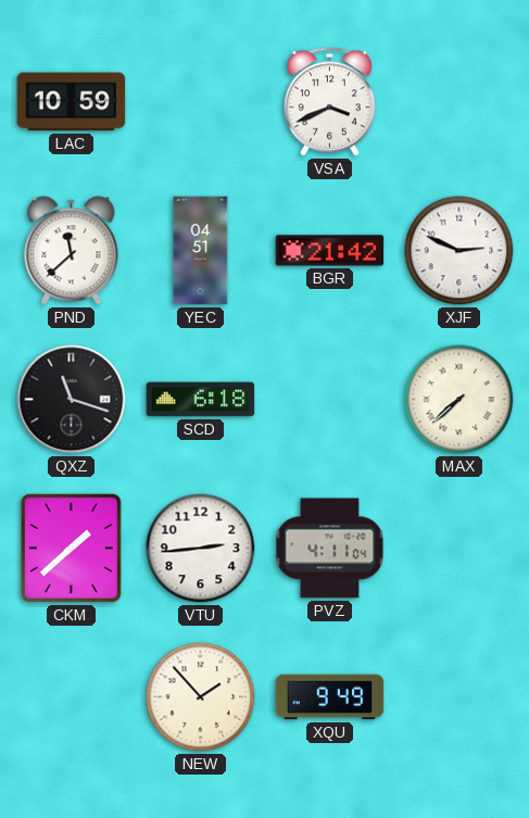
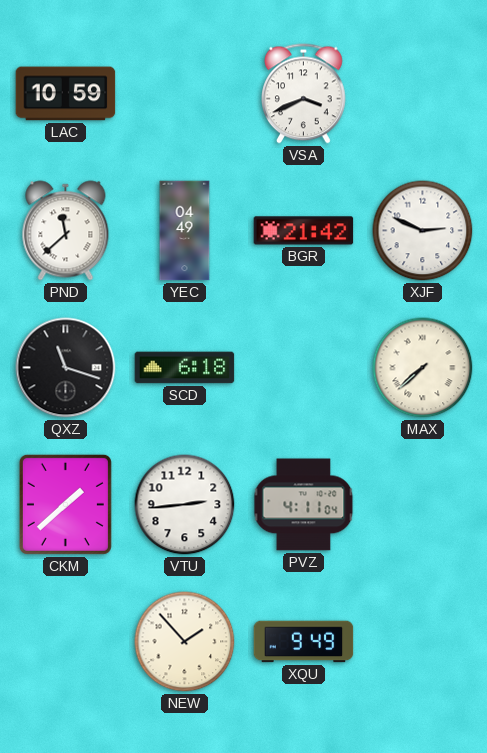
YEC: 04:51 -> 04:49
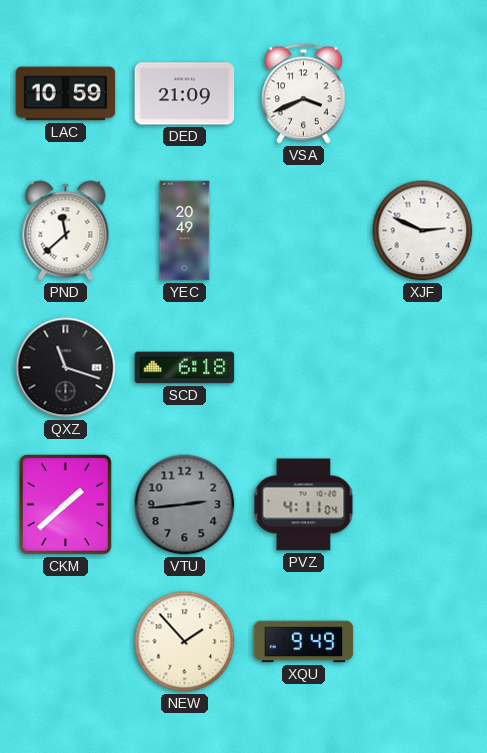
DED: none -> 21:09
YEC: 04:49 -> 20:49
BGR: 21:42 -> none
MAX: 7:38 -> none
VTU dial: white -> grey
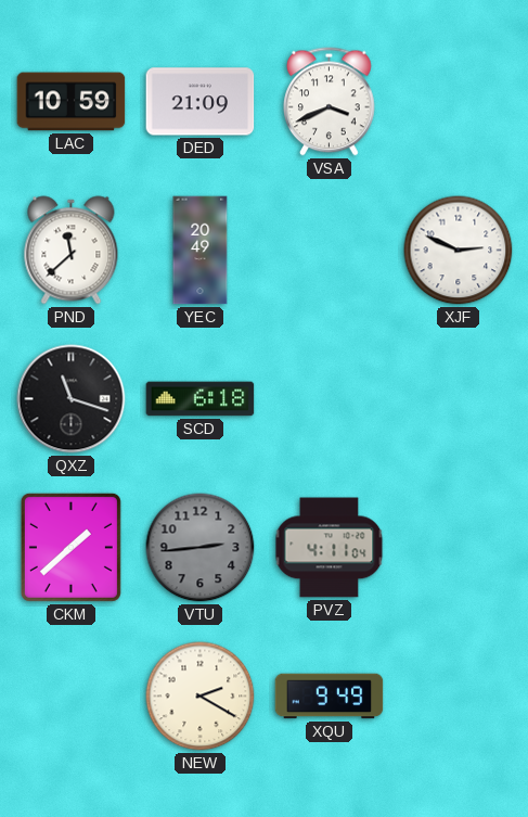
NEW: 1:53 -> 2:20
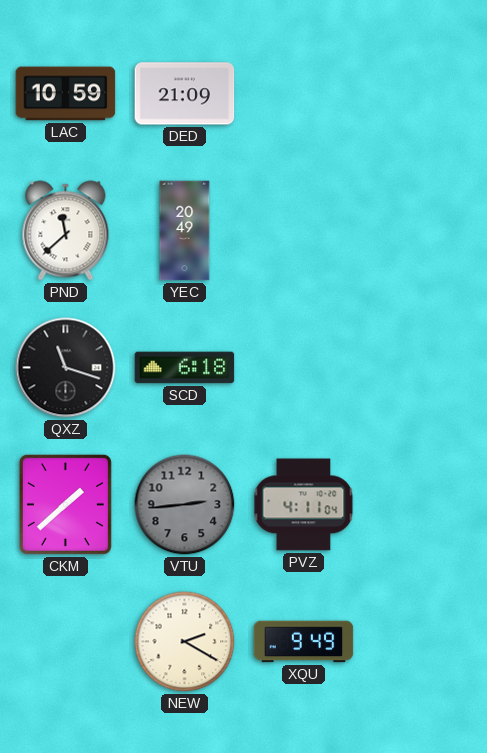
VSA: 3:41 -> none
XJF: 2:49 -> none
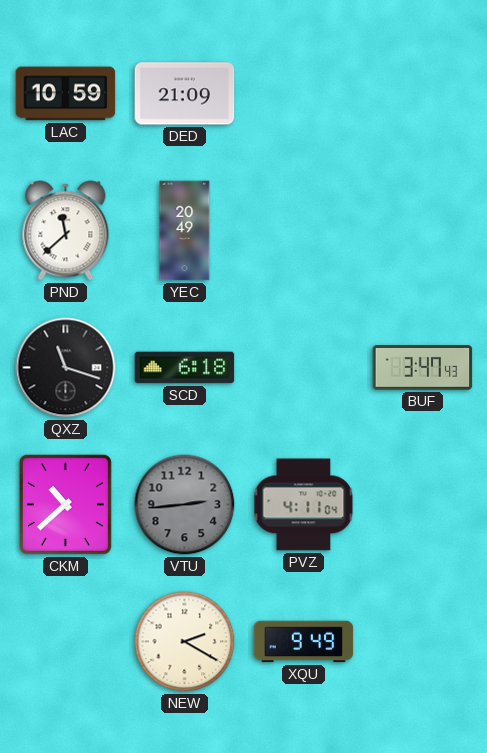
BUF: none -> 3:47
CKM: 1:38 -> 10:38
